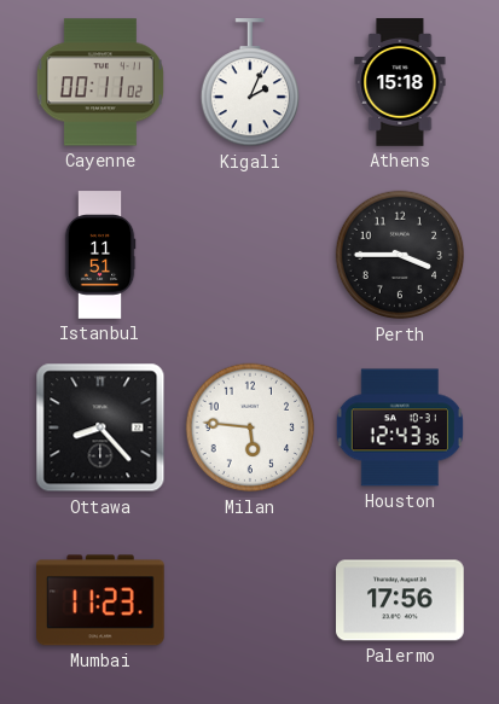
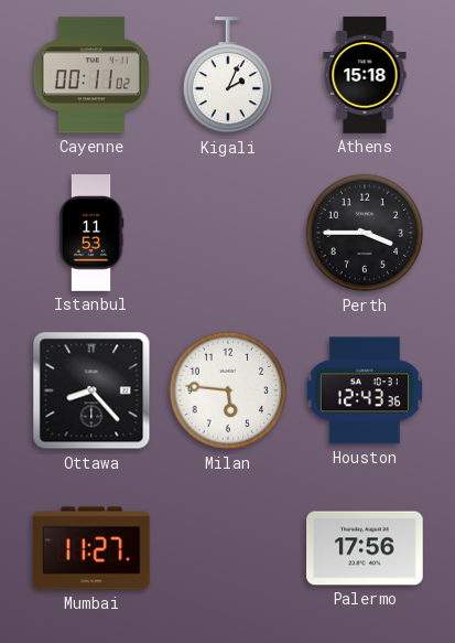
Istanbul: 11:51 -> 11:53
Mumbai: 11:23 -> 11:27
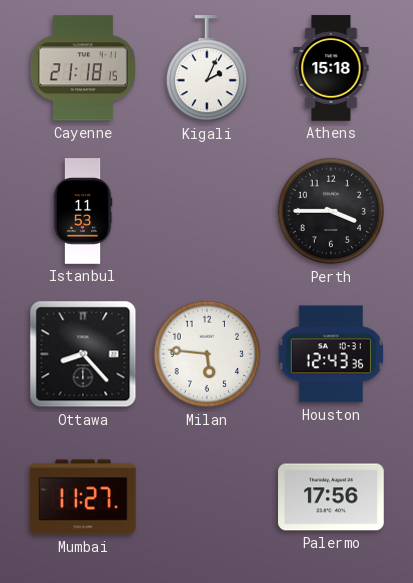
Cayenne: 00:11 -> 21:18
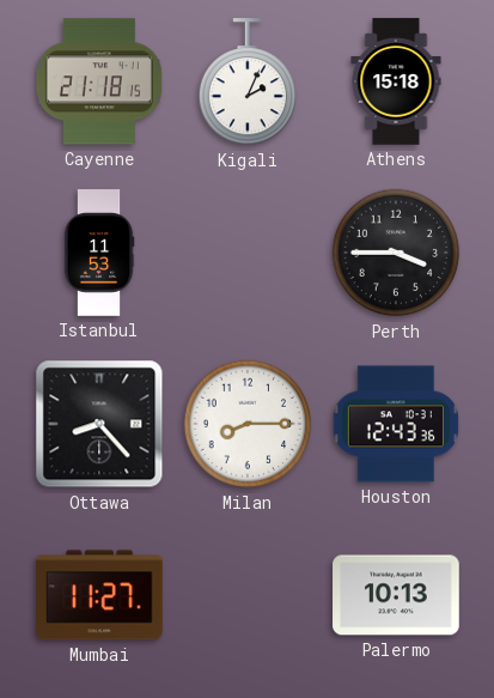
Milan: 5:46 -> 8:15
Palermo: 17:56 -> 10:13
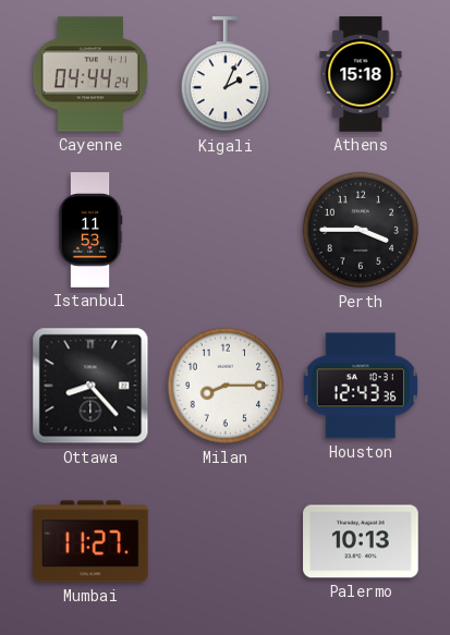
Cayenne: 21:18 -> 04:44
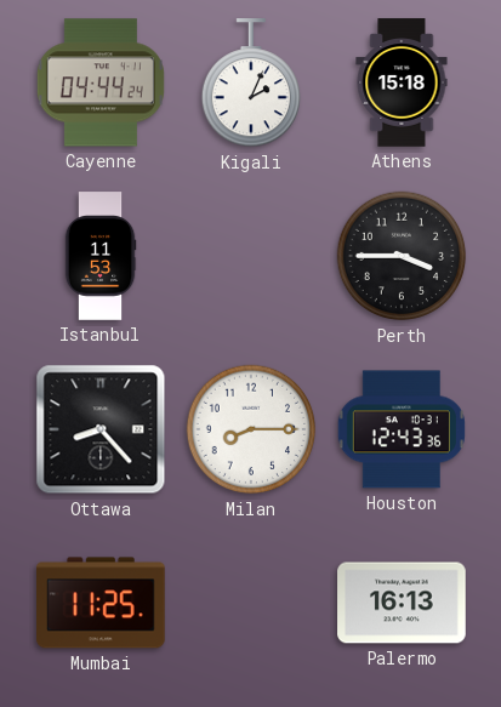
Mumbai: 11:27 -> 11:25
Palermo: 10:13 -> 16:13
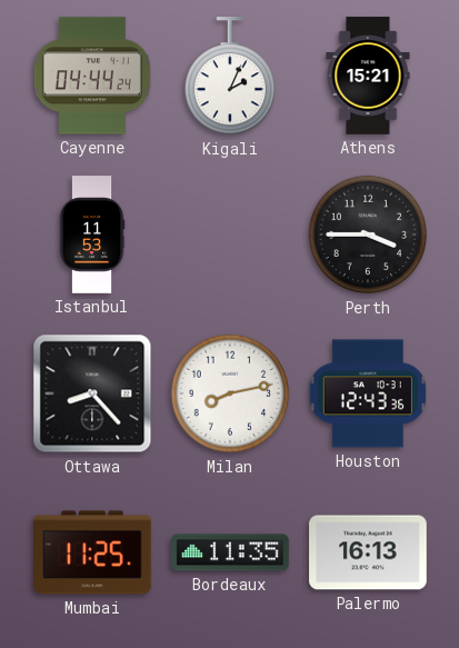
Athens: 15:18 -> 15:21
Milan: 8:15 -> 8:13
Bordeaux: none -> 11:35
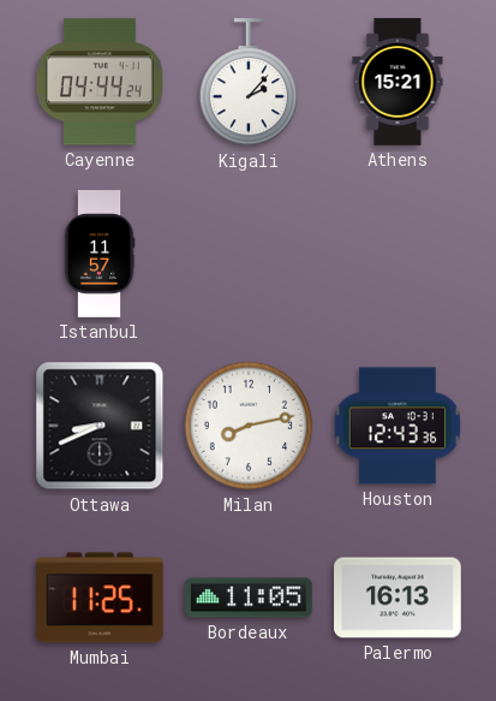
Kigali: 2:04 -> 2:07
Istanbul: 11:53 -> 11:57
Perth: 3:45 -> none
Ottawa: 8:23 -> 8:41
Bordeaux: 11:35 -> 11:05
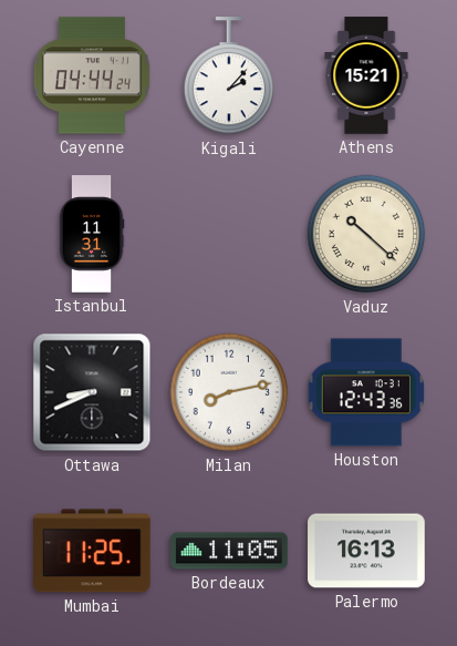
Istanbul: 11:57 -> 11:31
Vaduz: none -> 10:22
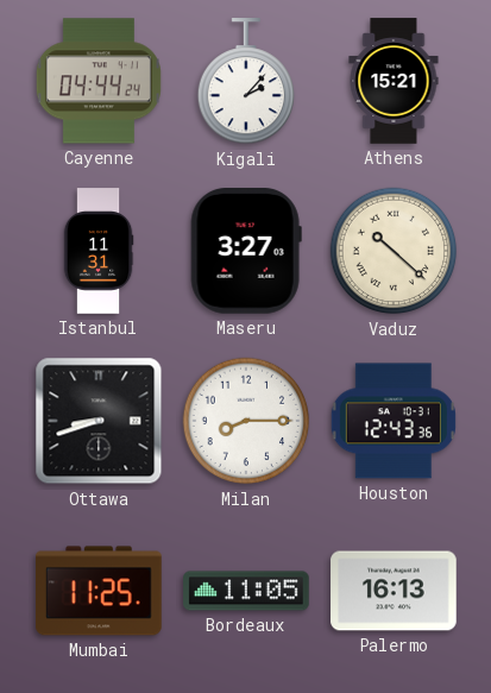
Maseru: none -> 3:27
Ottawa: 8:41 -> 8:42
Milan: 8:13 -> 8:15
